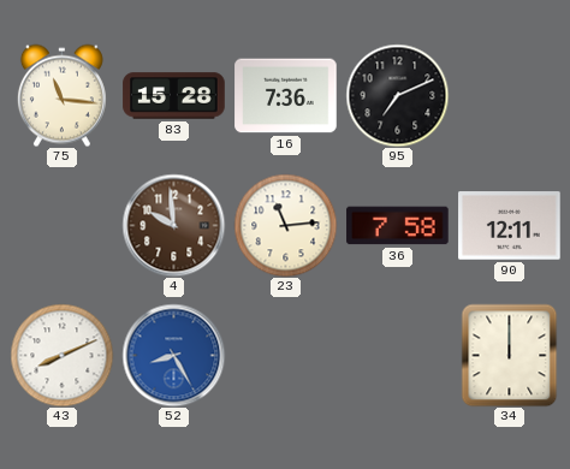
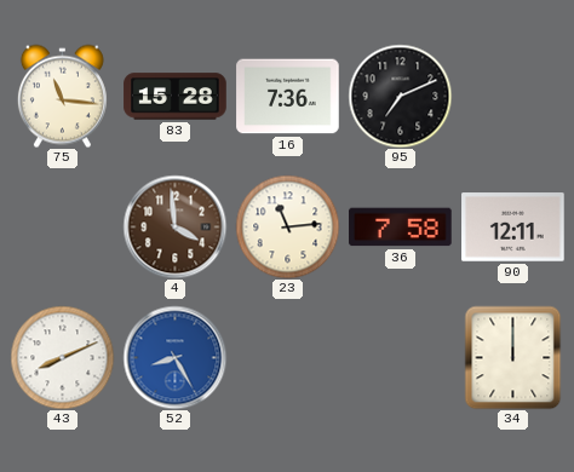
4: 9:59 -> 3:59
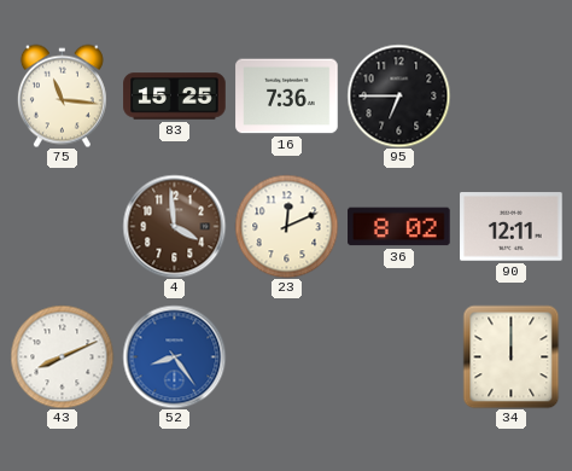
83: 15:28 -> 15:25
95: 7:11 -> 6:45
23: 11:14 -> 12:11
36: 7:58 -> 8:02
52: 8:25 -> 8:24
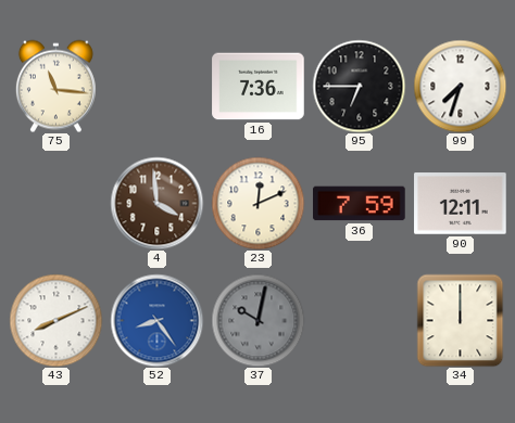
83: 15:25 -> none
99: none -> 7:33
36: 8:02 -> 7:59
37: none -> 10:02
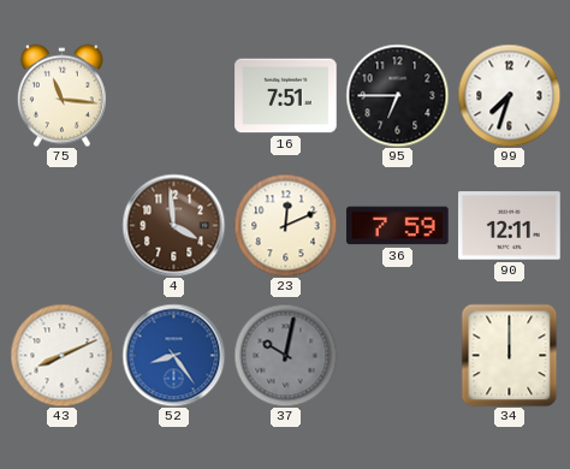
16: 7:36 -> 7:51
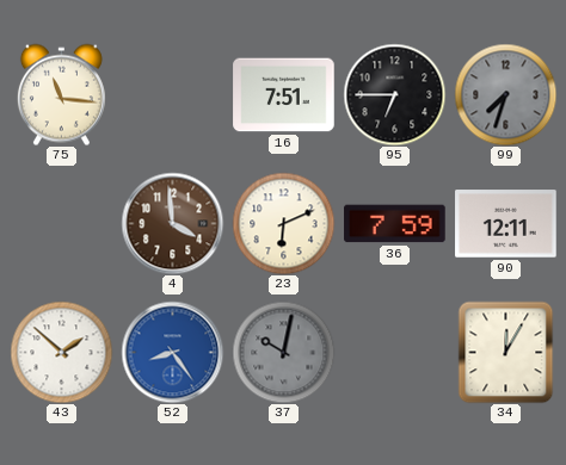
99 dial: white -> grey
23: 12:11 -> 6:11
43: 8:11 -> 1:52
34: 12:00 -> 12:05
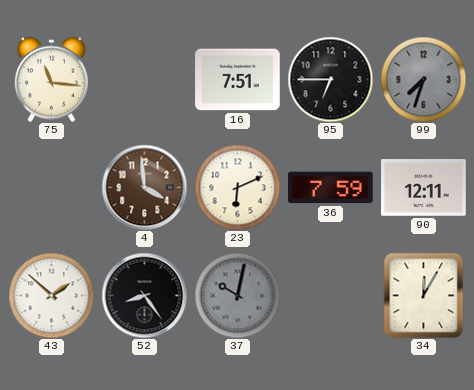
52 dial: blue -> black
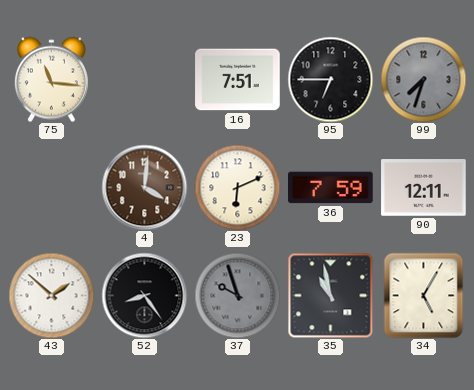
4: 3:59 -> 4:01
37: 10:02 -> 9:57
35: none -> 10:58
34: 12:05 -> 5:05
